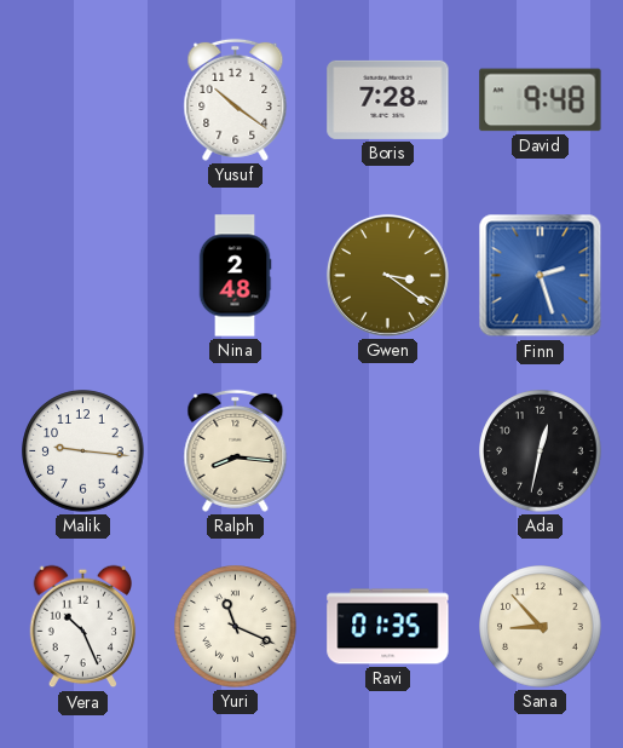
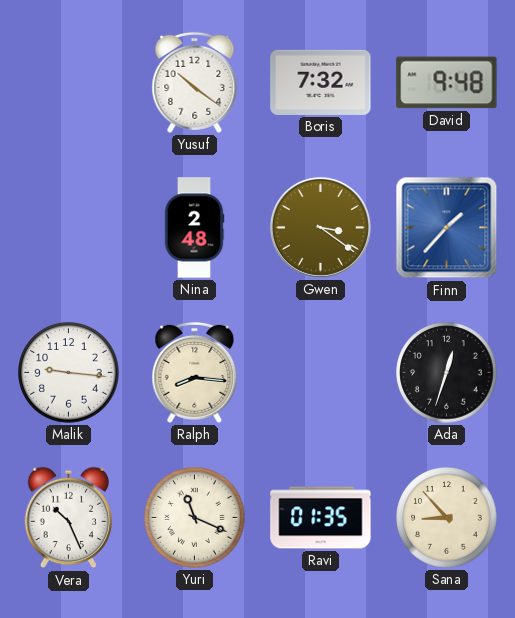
Boris: 7:28 -> 7:32
Finn: 2:27 -> 1:37
Ada: 12:32 -> 12:33
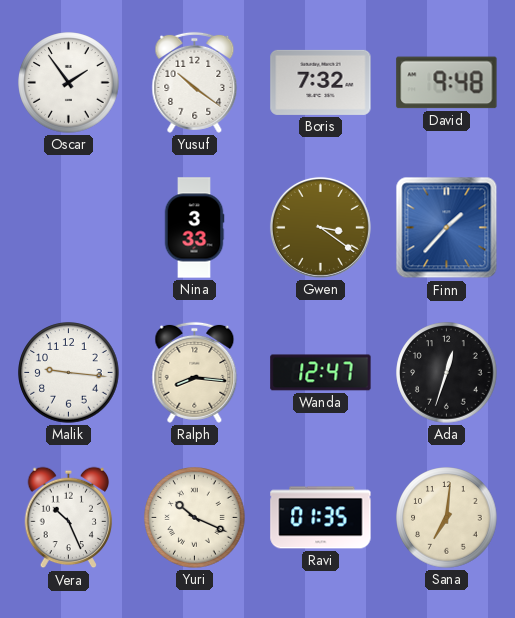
Oscar: none -> 1:54
Nina: 2:48 -> 3:33
Wanda: none -> 12:47
Yuri: 11:19 -> 10:19
Sana: 8:53 -> 7:01
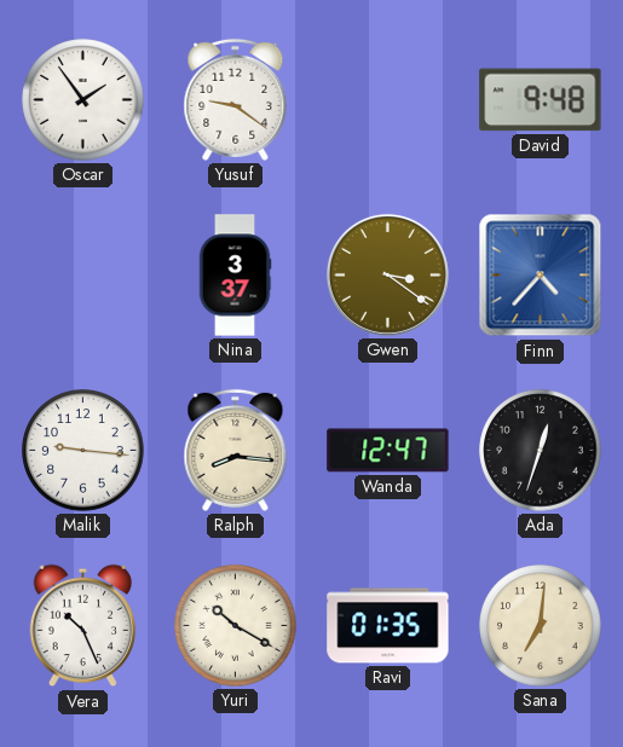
Yusuf: 10:21 -> 9:21
Boris: 7:32 -> none
Nina: 3:33 -> 3:37
Finn: 1:37 -> 4:37
Yuri: 10:19 -> 10:20
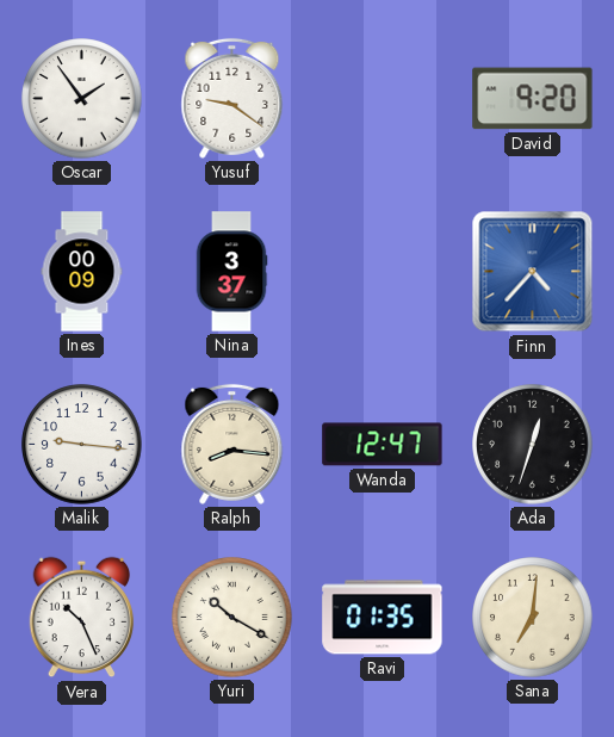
David: 9:48 -> 9:20
Ines: none -> 00:09
Gwen: 3:21 -> none
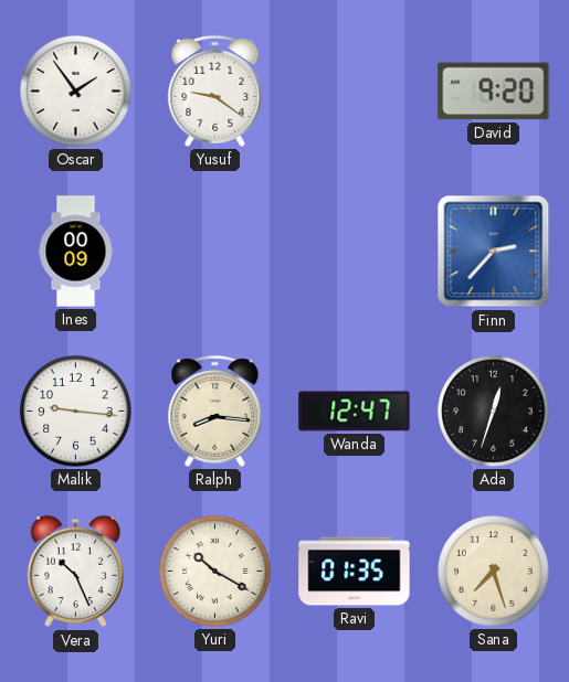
Nina: 3:37 -> none
Finn: 4:37 -> 2:37
Sana: 7:01 -> 7:27
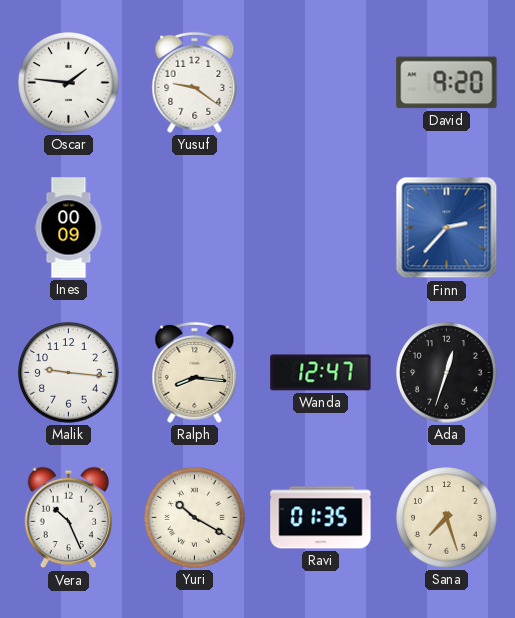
Oscar: 1:54 -> 1:46
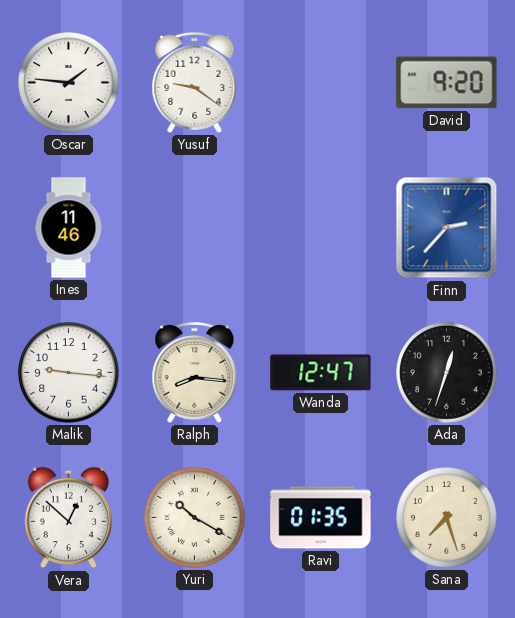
Ines: 00:09 -> 11:46
Vera: 10:26 -> 12:52
